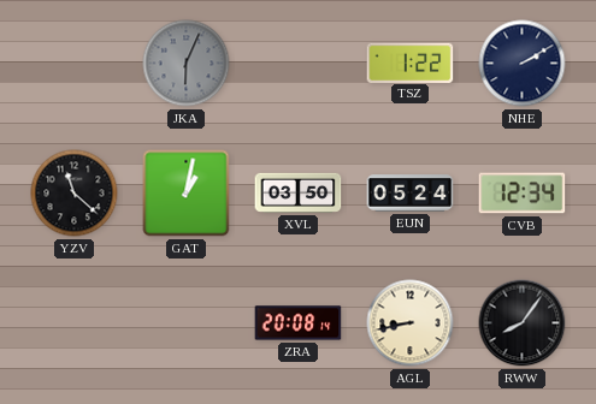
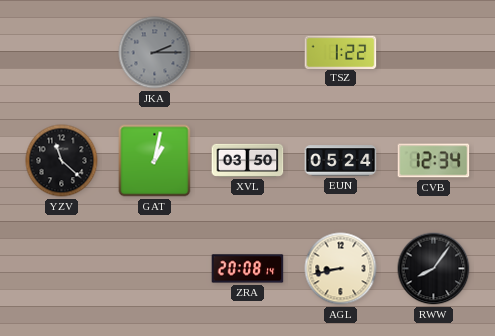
JKA: 6:04 -> 2:15
NHE: 2:10 -> none
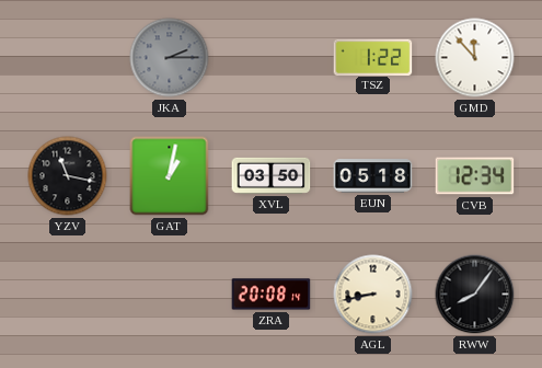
GMD: none -> 11:53
YZV: 11:22 -> 11:17
EUN: 05:24 -> 05:18
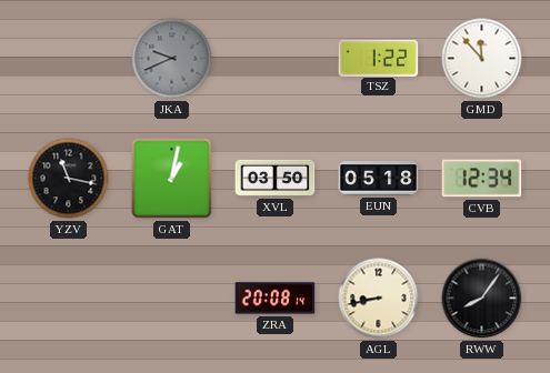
JKA: 2:15 -> 9:41
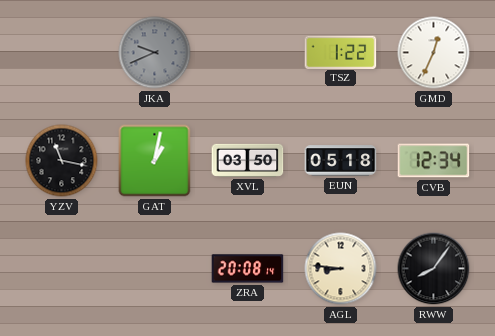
GMD: 11:53 -> 12:34
AGL: 8:43 -> 8:46
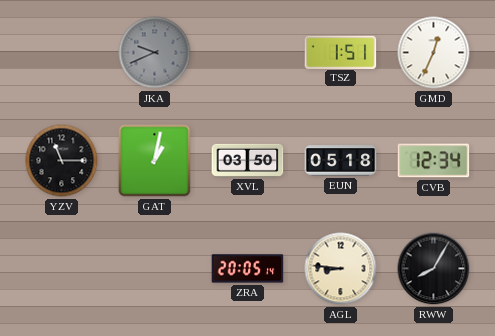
TSZ: 1:22 -> 1:51
YZV: 11:17 -> 11:15
ZRA: 20:08 -> 20:05
RWW: 8:06 -> 8:05
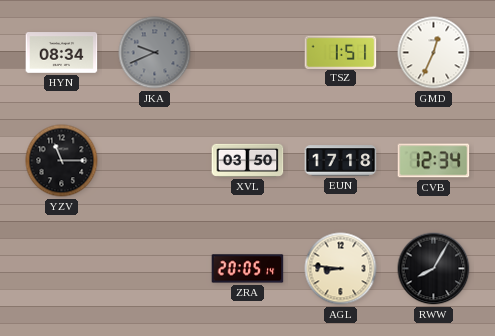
HYN: none -> 08:34
GAT: 1:02 -> none
EUN: 05:18 -> 17:18
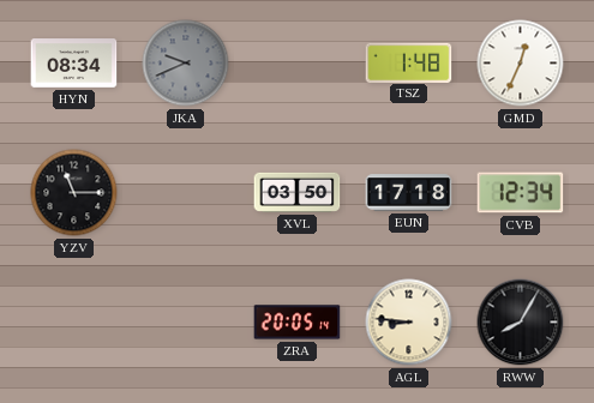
TSZ: 1:51 -> 1:48
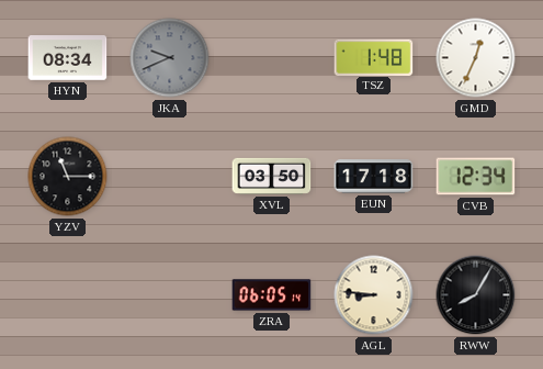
ZRA: 20:05 -> 06:05
